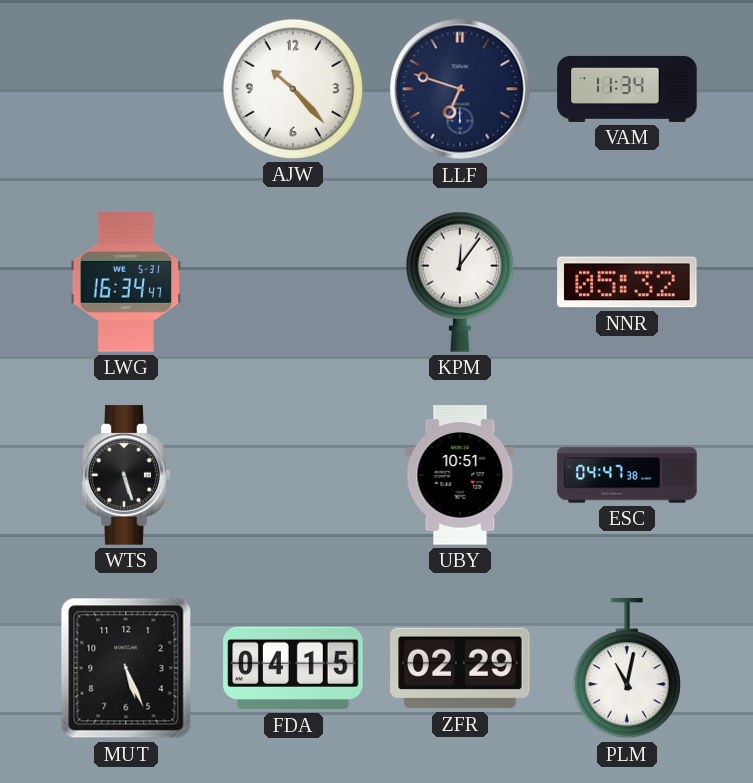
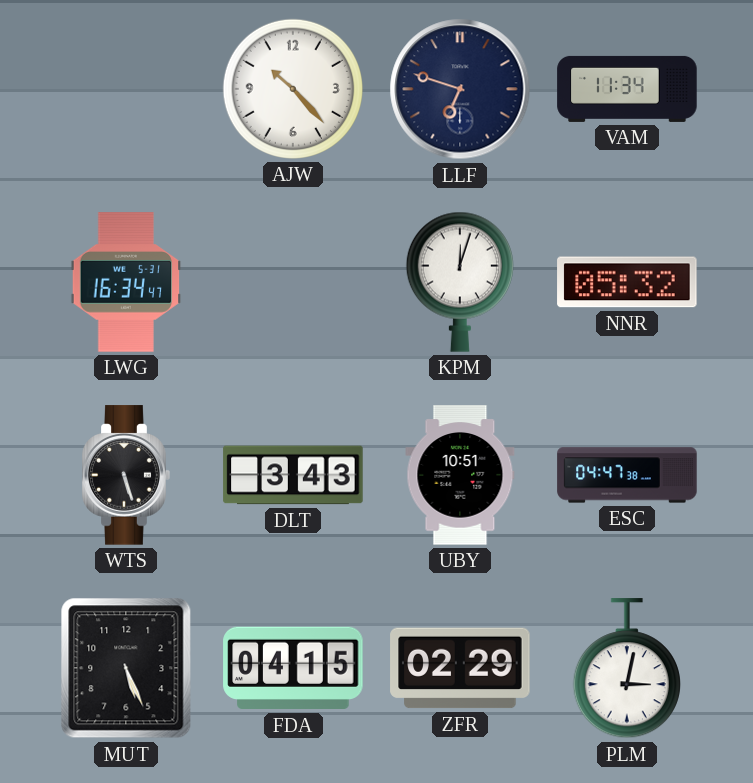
KPM: 12:06 -> 12:03
DLT: none -> 3:43
PLM: 11:02 -> 3:02
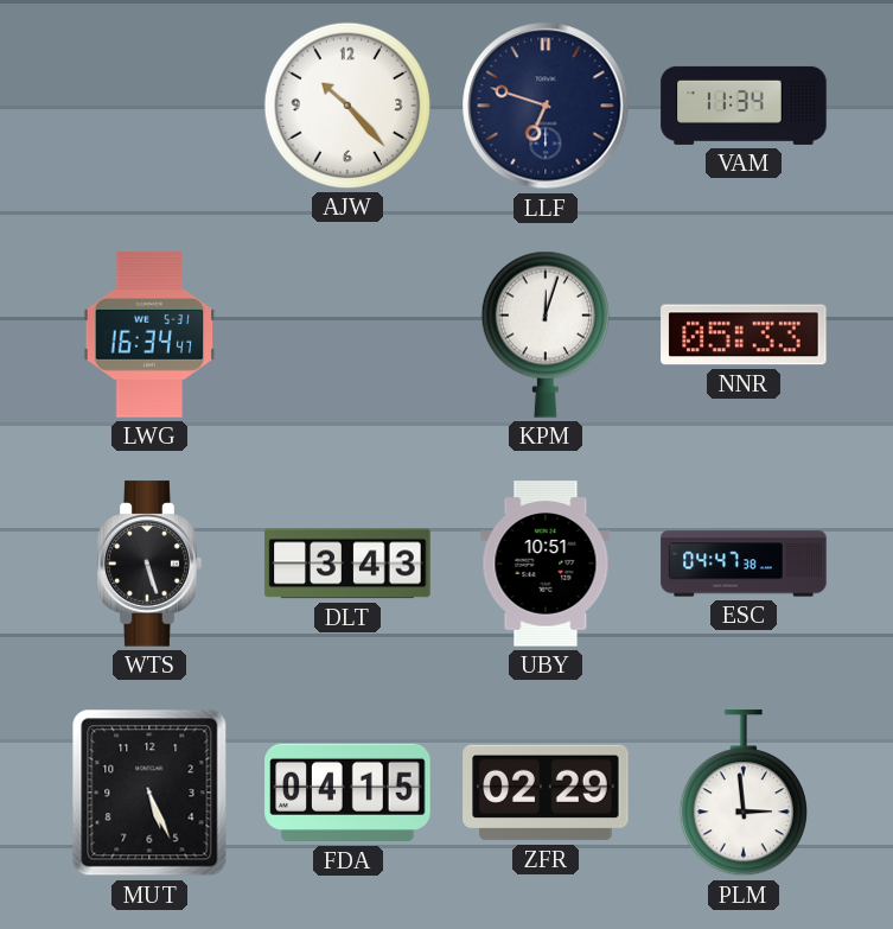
NNR: 05:32 -> 05:33
PLM: 3:02 -> 2:59
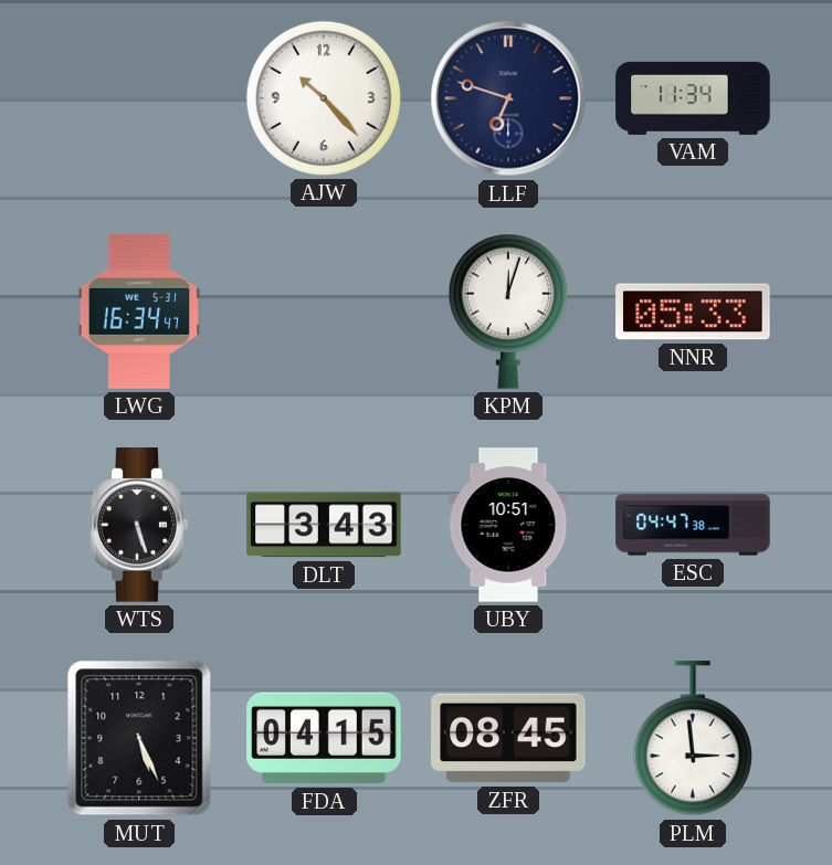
ZFR: 02:29 -> 08:45
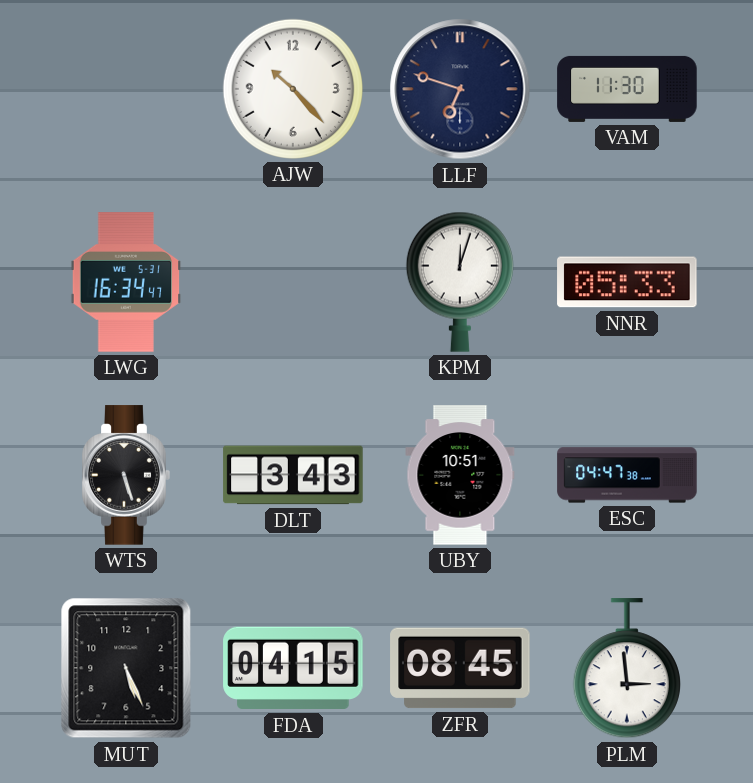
VAM: 11:34 -> 11:30
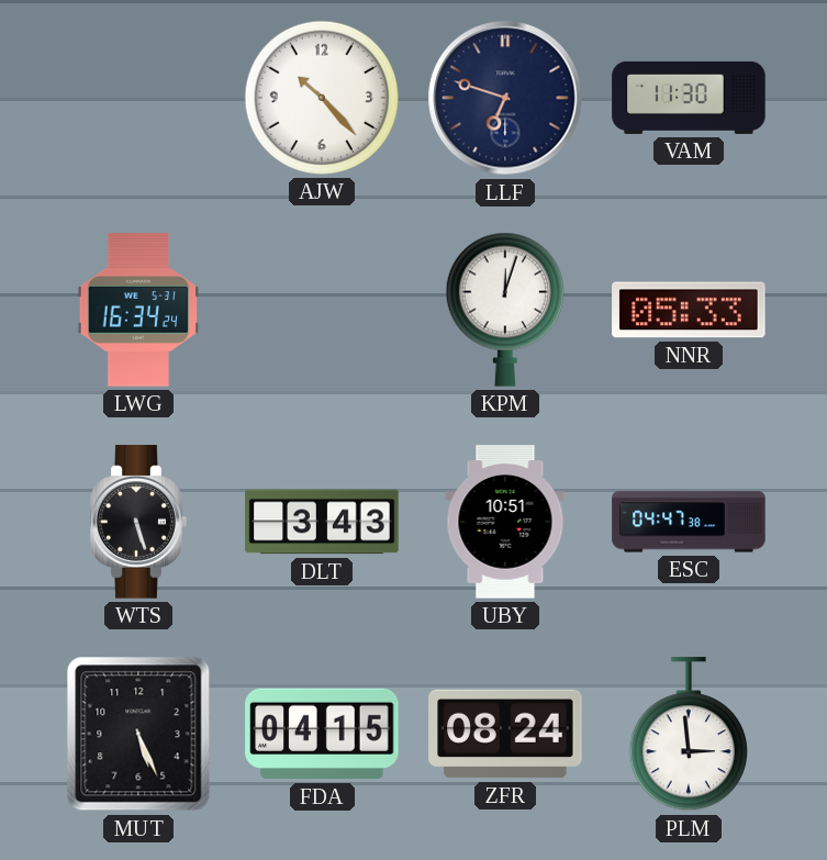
LWG: 16:34:47 -> 16:34:24
ZFR: 08:45 -> 08:24
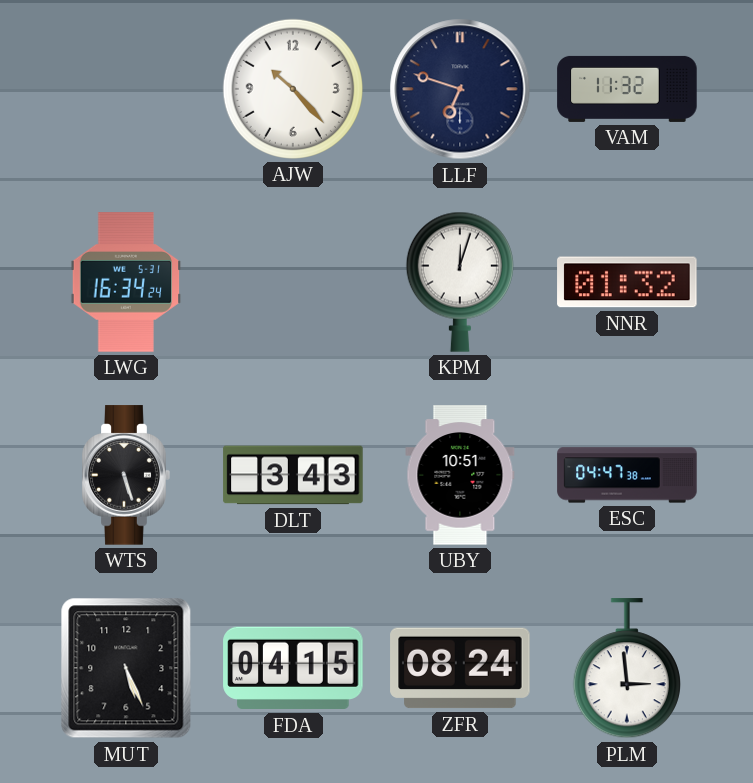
VAM: 11:30 -> 11:32
NNR: 05:33 -> 01:32
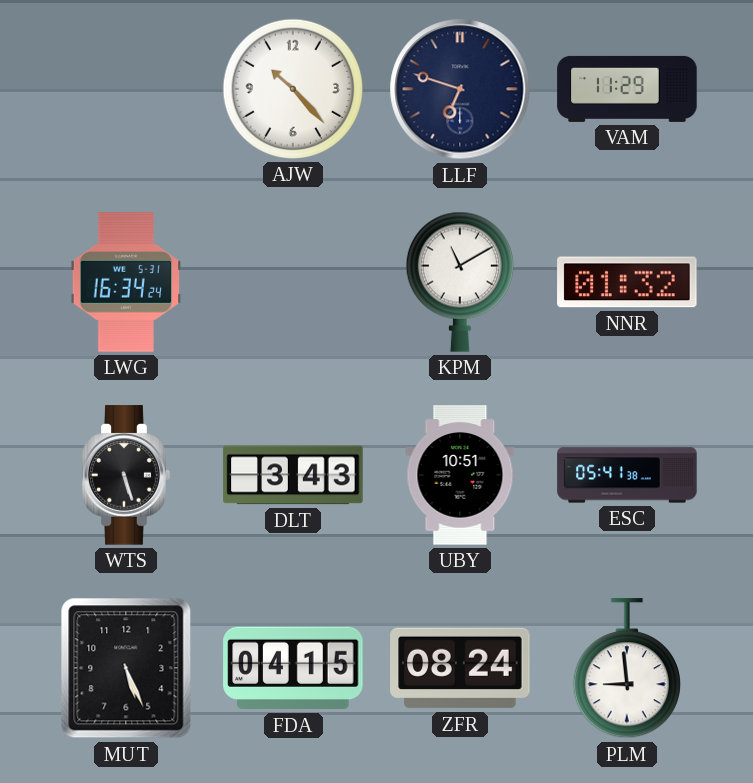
VAM: 11:32 -> 11:29
KPM: 12:03 -> 11:10
ESC: 04:47 -> 05:41
PLM: 2:59 -> 8:59
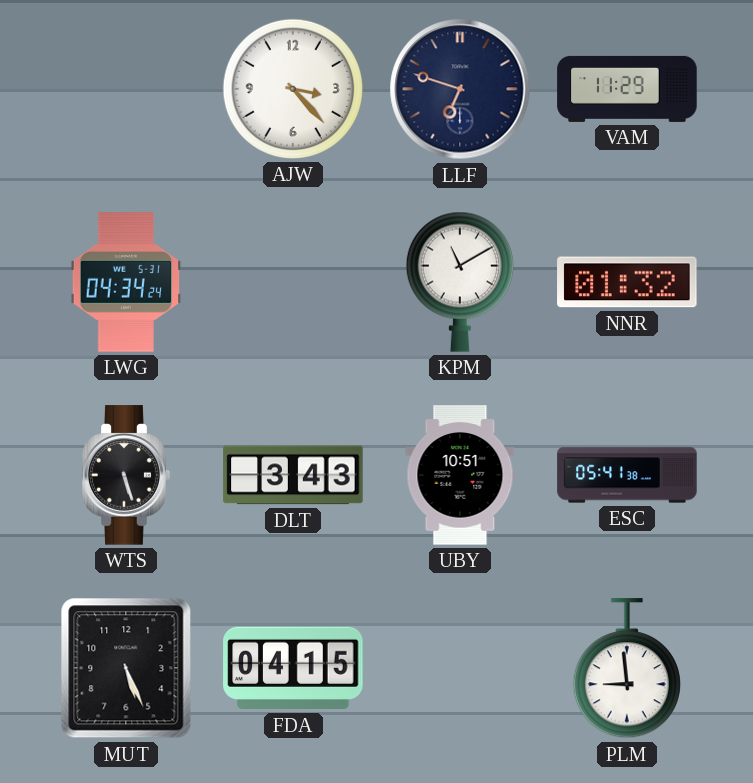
AJW: 10:23 -> 3:23
LWG: 16:34 -> 04:34
ZFR: 08:24 -> none
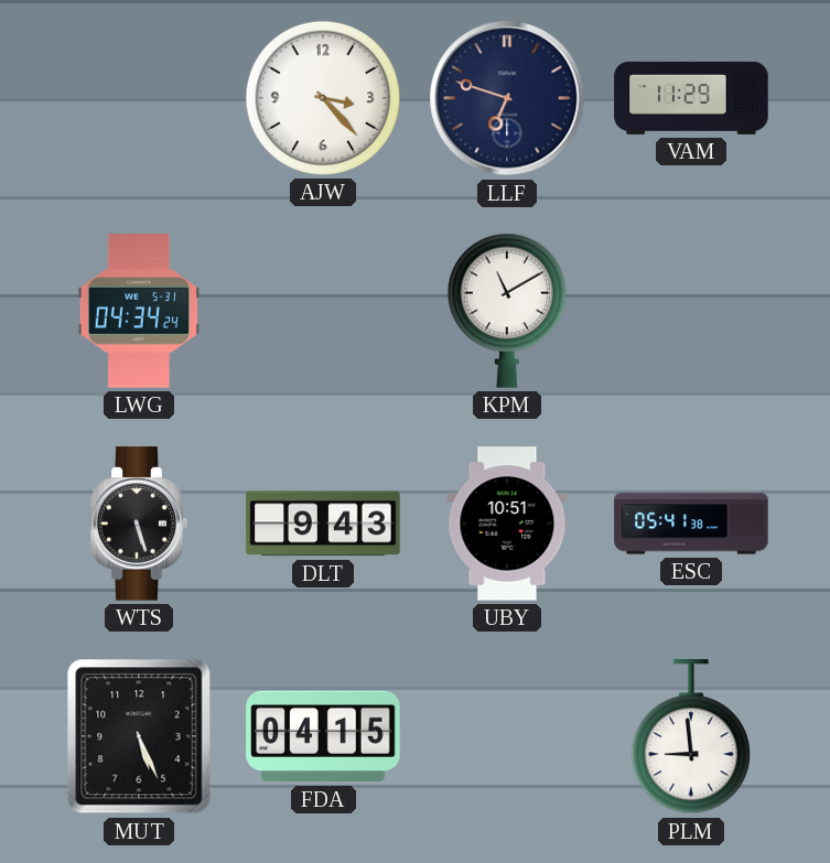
NNR: 01:32 -> none
DLT: 3:43 -> 9:43
